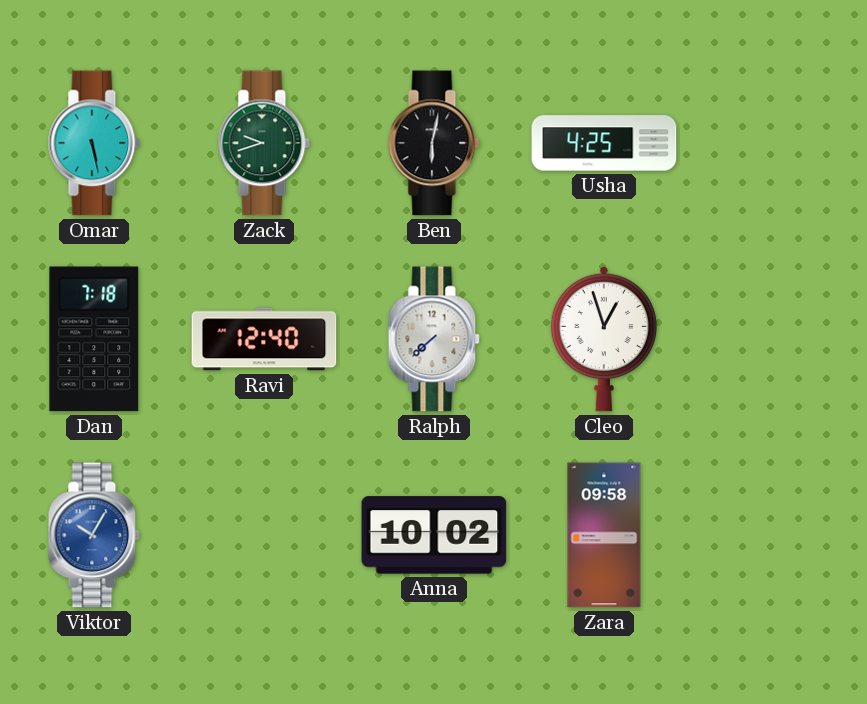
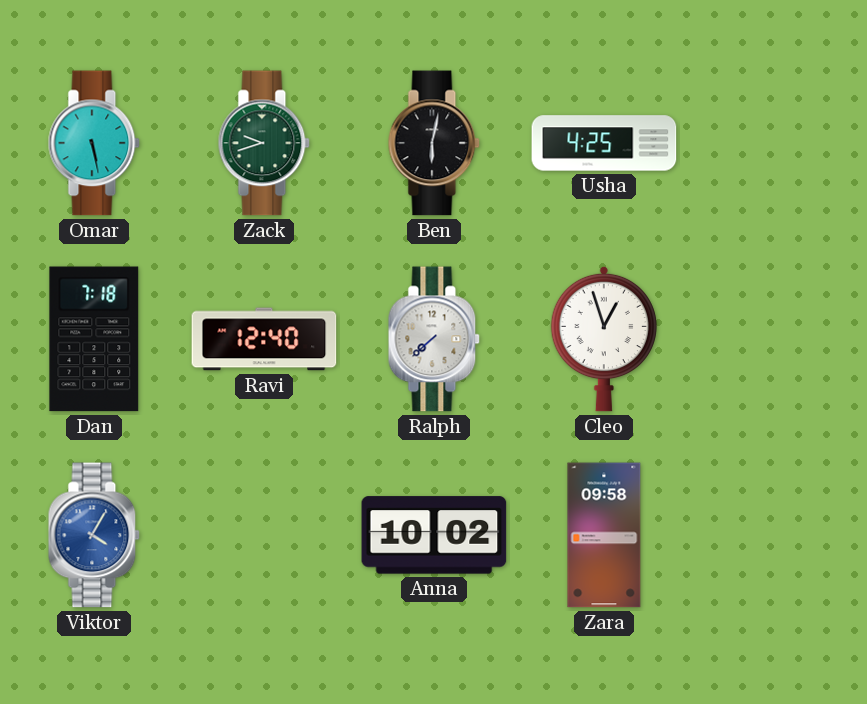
Viktor: 10:05 -> 4:05
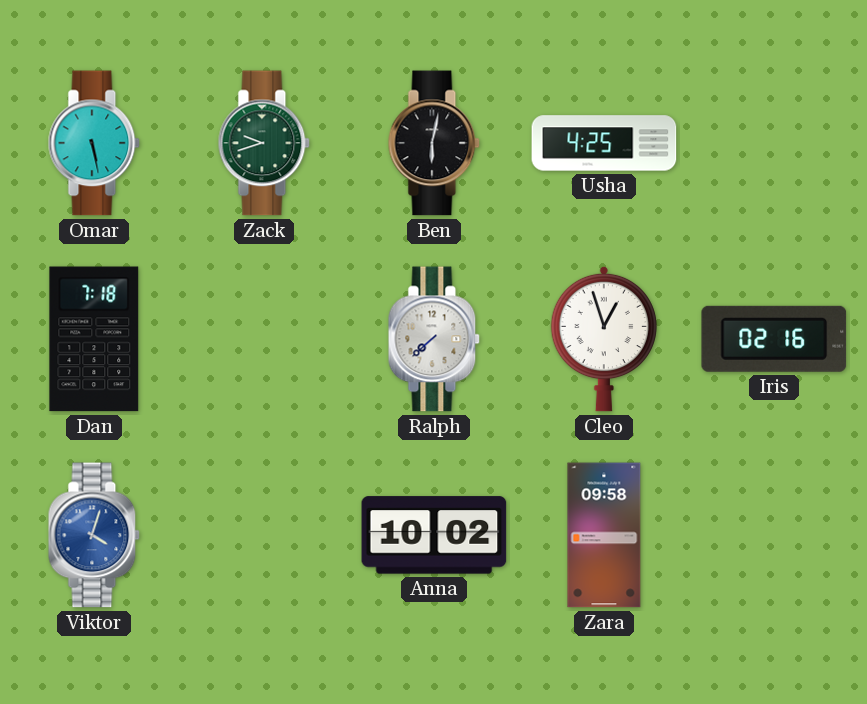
Ravi: 12:40 -> none
Iris: none -> 02:16
Viktor: 4:05 -> 4:03
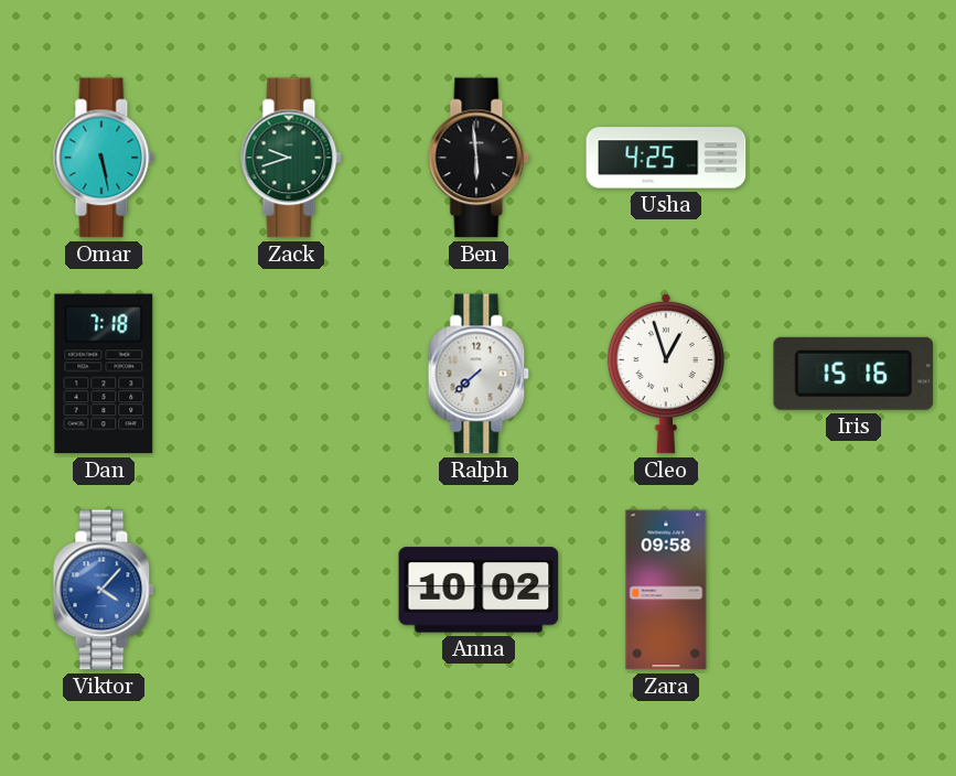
Ben: 6:02 -> 5:59
Iris: 02:16 -> 15:16
Viktor: 4:03 -> 4:07
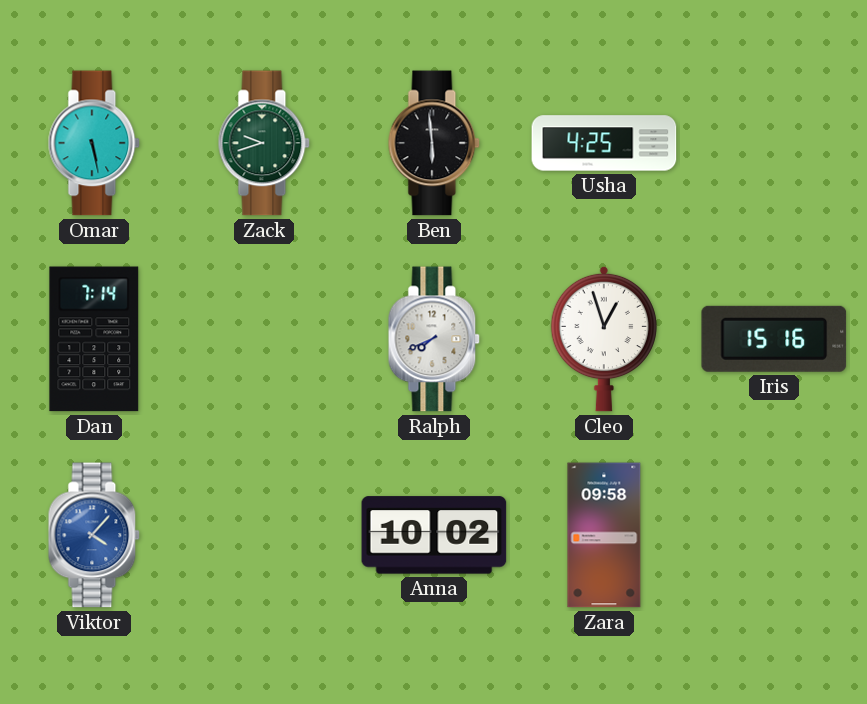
Dan: 7:18 -> 7:14
Ralph: 7:38 -> 7:41
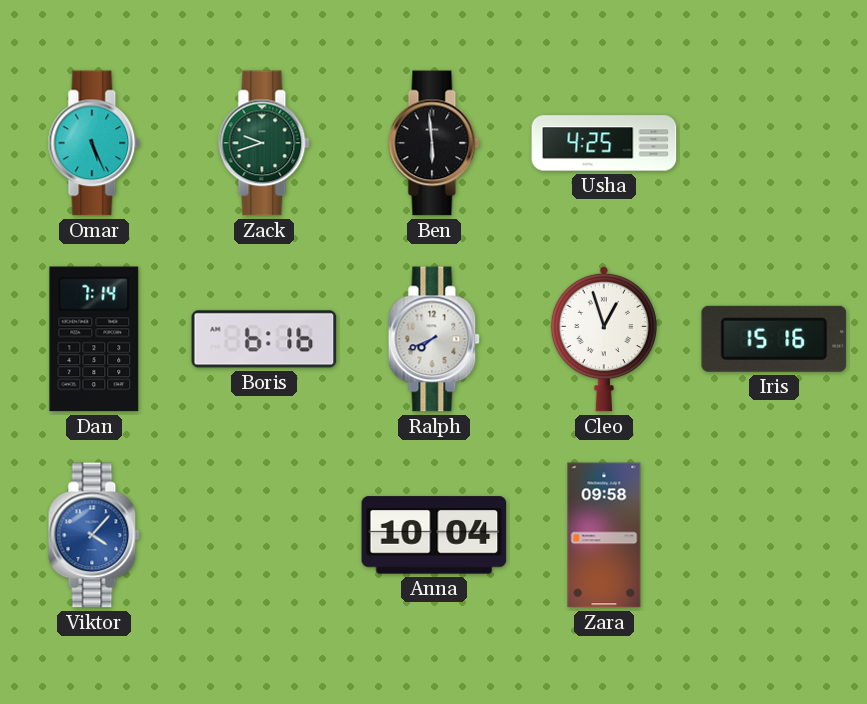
Omar: 5:28 -> 5:26
Boris: none -> 6:16
Anna: 10:02 -> 10:04
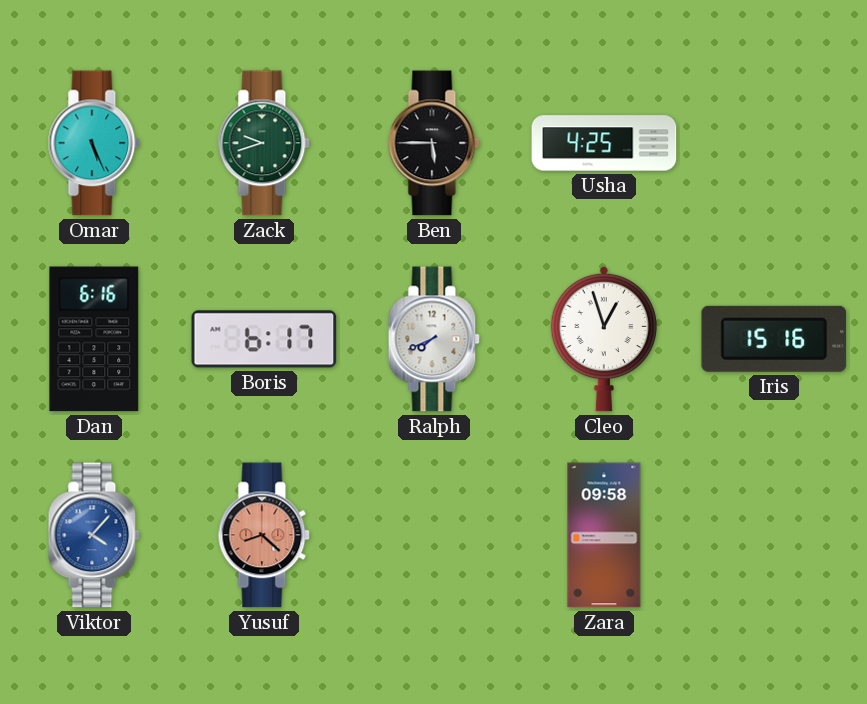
Ben: 5:59 -> 5:45
Dan: 7:14 -> 6:16
Boris: 6:16 -> 6:17
Yusuf: none -> 8:22
Anna: 10:04 -> none
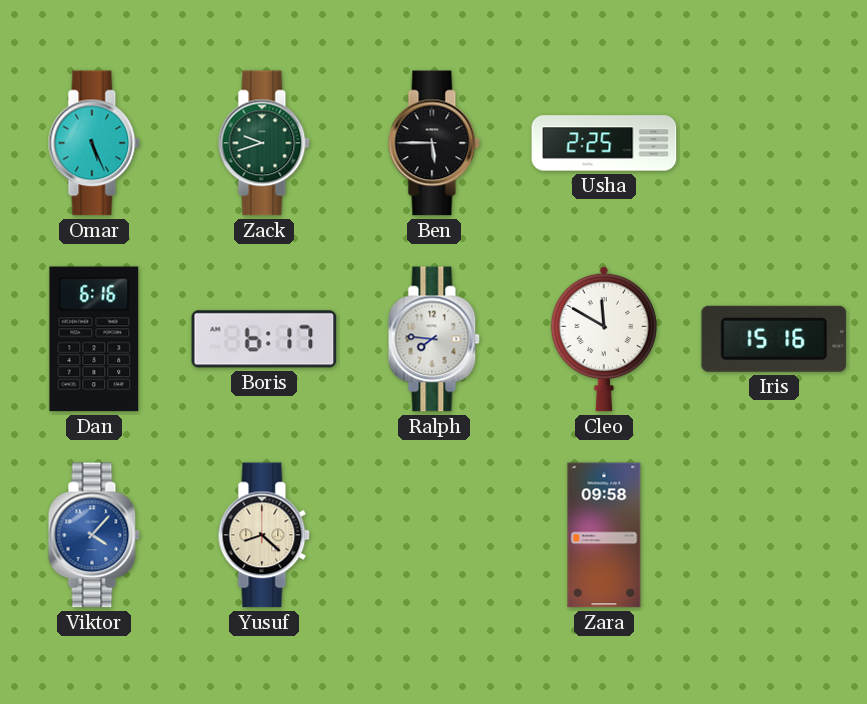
Usha: 4:25 -> 2:25
Ralph: 7:41 -> 7:46
Cleo: 12:57 -> 11:50
Yusuf dial: salmon -> cream
